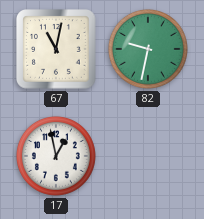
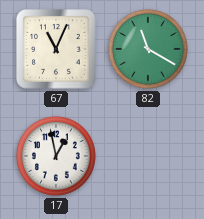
67: 11:02 -> 11:04
82: 9:32 -> 11:20
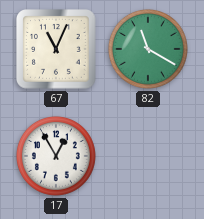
17: 12:58 -> 12:55
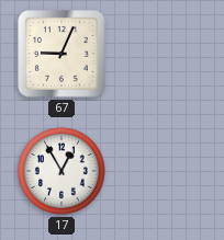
67: 11:04 -> 9:04
82: 11:20 -> none
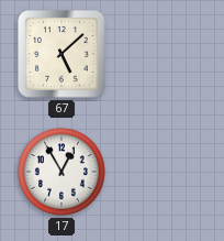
67: 9:04 -> 5:08
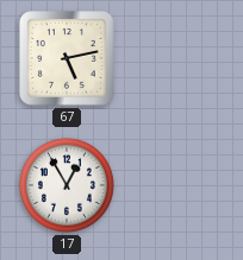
67: 5:08 -> 5:13
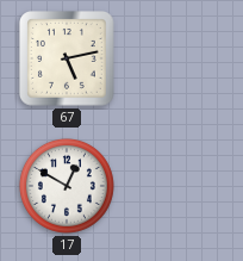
17: 12:55 -> 12:50
